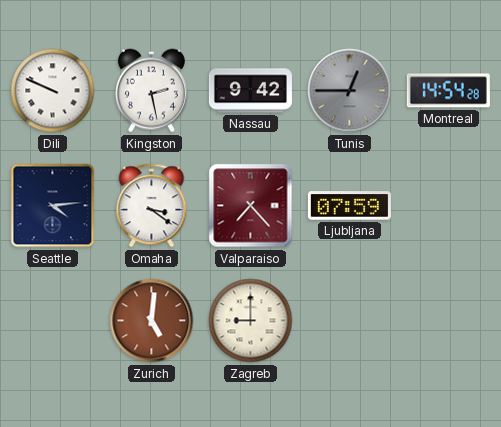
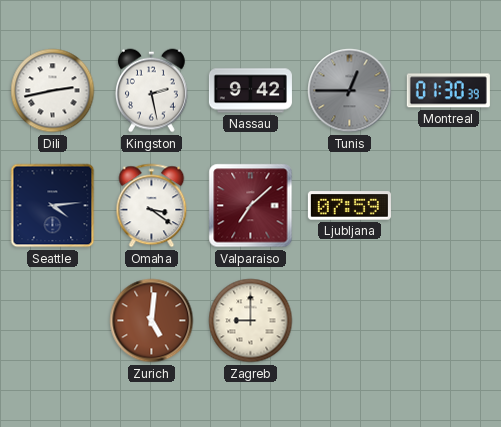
Dili: 9:49 -> 2:43
Montreal: 14:54 -> 01:30
Valparaiso: 7:23 -> 7:08
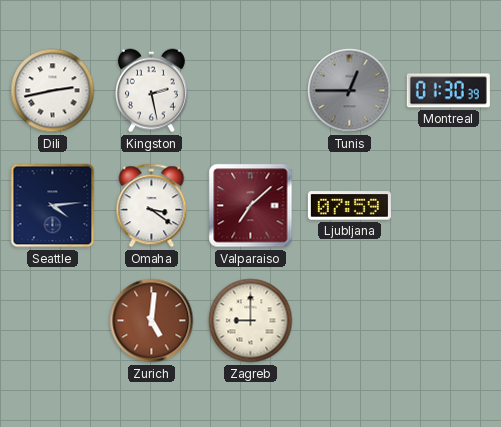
Nassau: 9:42 -> none
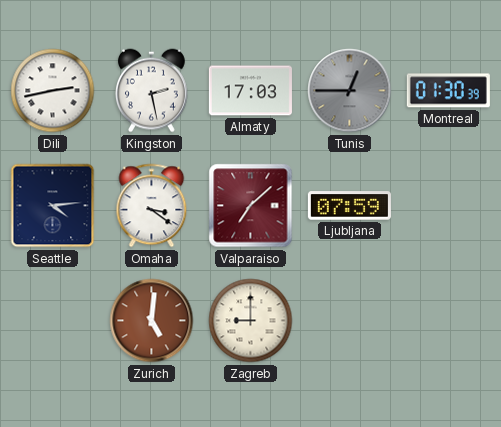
Almaty: none -> 17:03
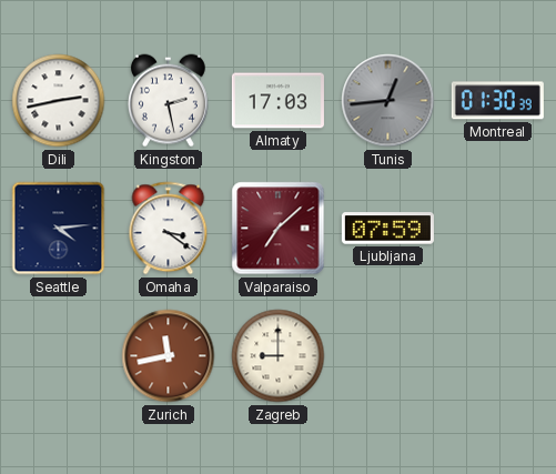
Tunis: 12:45 -> 12:44
Zurich: 5:01 -> 11:43
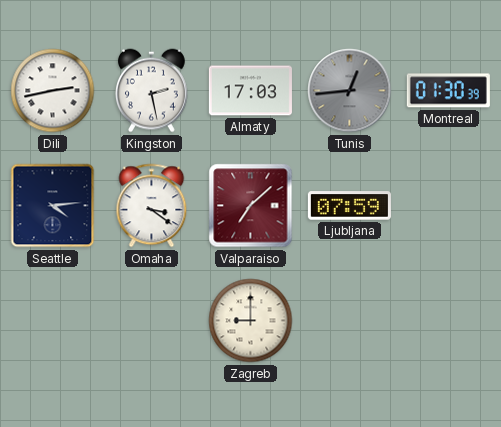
Zurich: 11:43 -> none
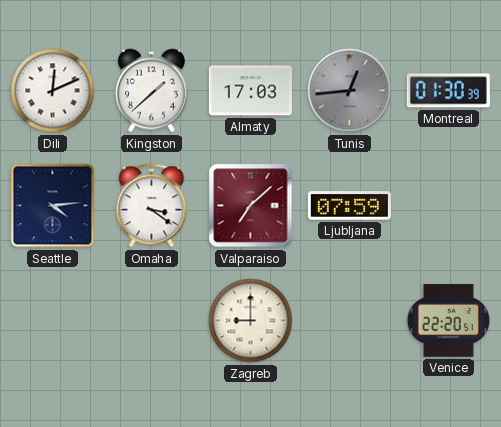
Dili: 2:43 -> 12:11
Kingston: 2:28 -> 1:38
Venice: none -> 22:20
